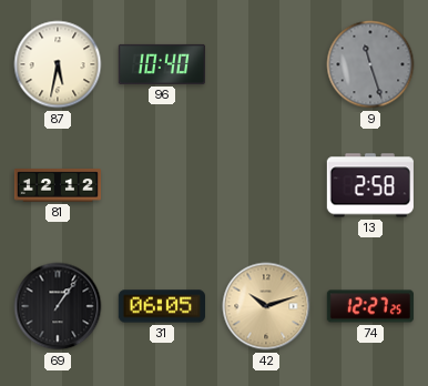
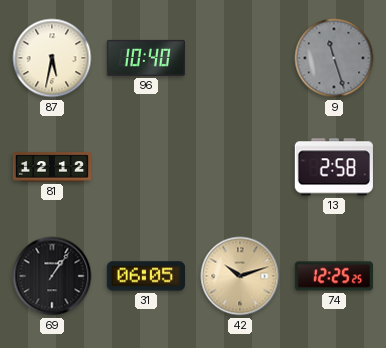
74: 12:27 -> 12:25
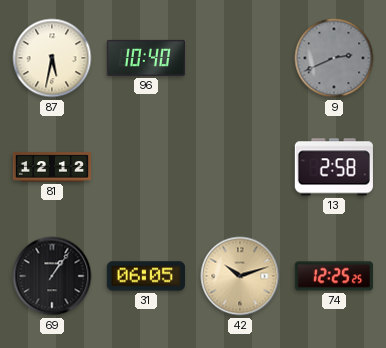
9: 11:27 -> 2:41
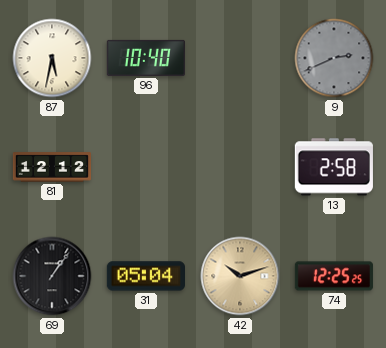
31: 06:05 -> 05:04
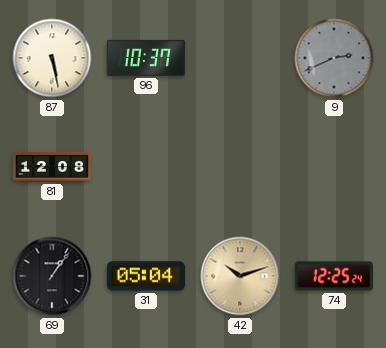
87: 5:32 -> 5:28
96: 10:40 -> 10:37
81: 12:12 -> 12:08
13: 2:58 -> none
74: 12:25:25 -> 12:25:24
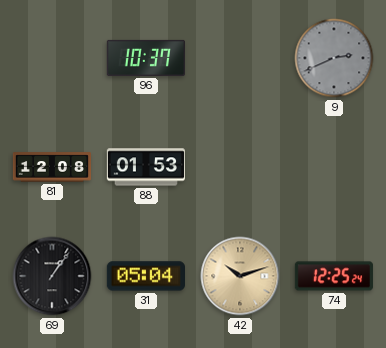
87: 5:28 -> none
88: none -> 01:53
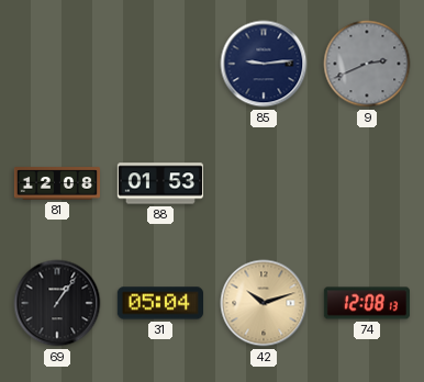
96: 10:37 -> none
85: none -> 9:14
74: 12:25 -> 12:08
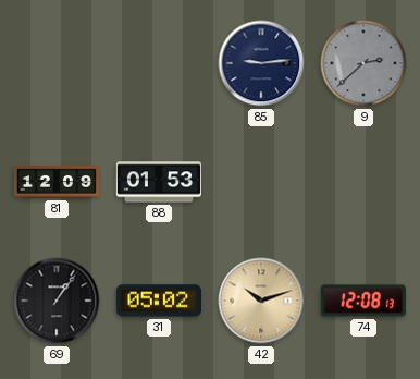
9: 2:41 -> 2:38
81: 12:08 -> 12:09
31: 05:04 -> 05:02
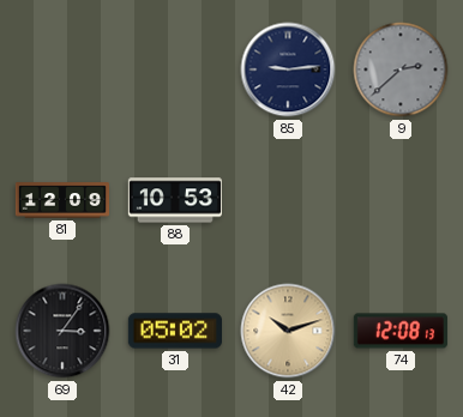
88: 01:53 -> 10:53
69: 1:06 -> 3:06
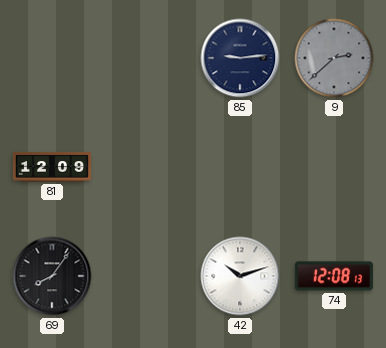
88: 10:53 -> none
69: 3:06 -> 8:06
31: 05:02 -> none
42 dial: champagne -> white
